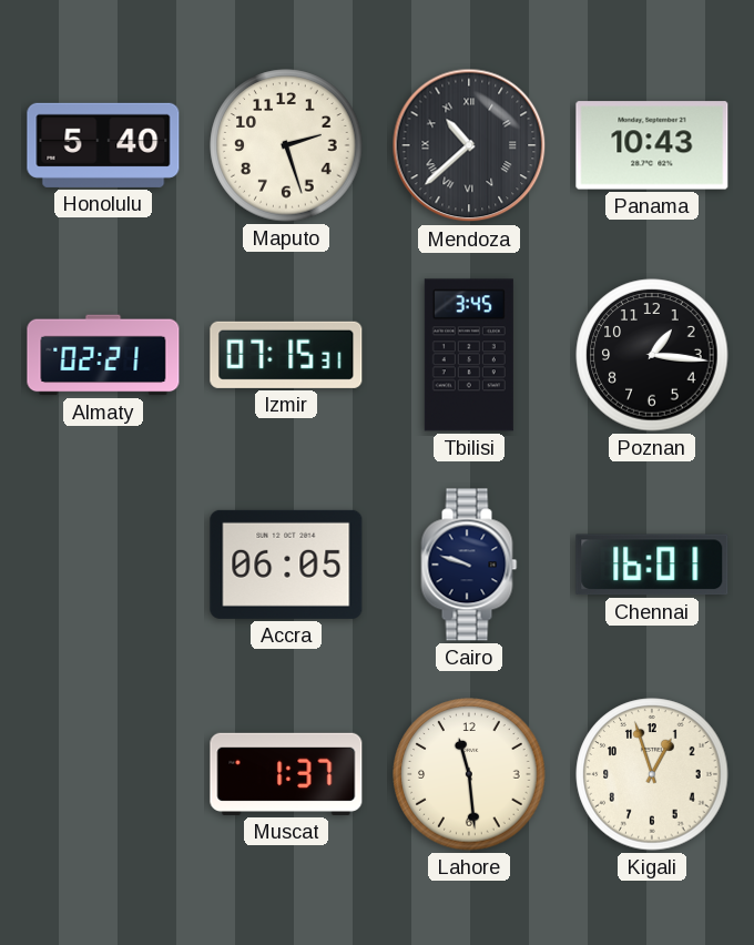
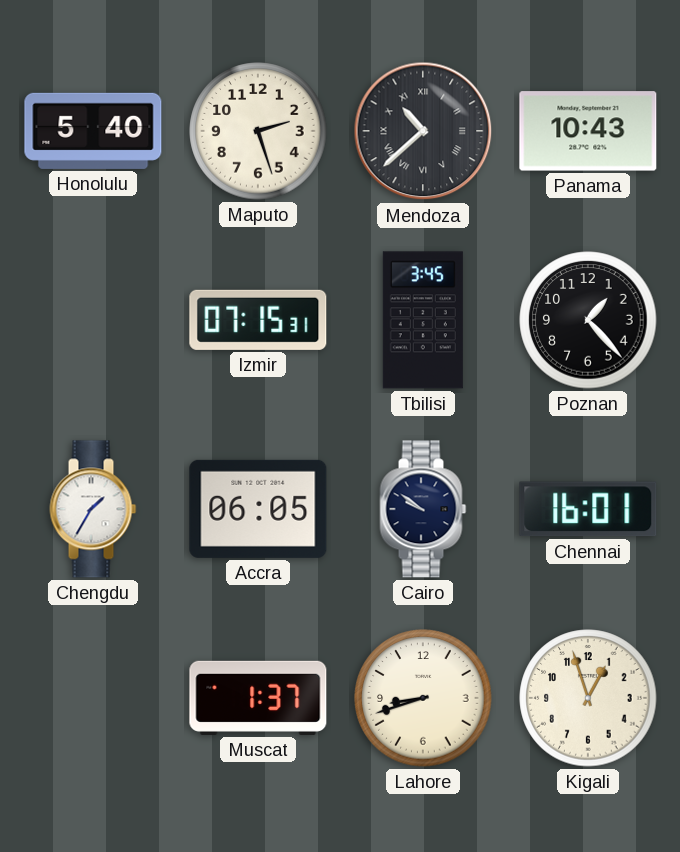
Almaty: 02:21 -> none
Poznan: 1:16 -> 1:23
Chengdu: none -> 1:35
Cairo: 9:48 -> 9:51
Lahore: 11:29 -> 8:42
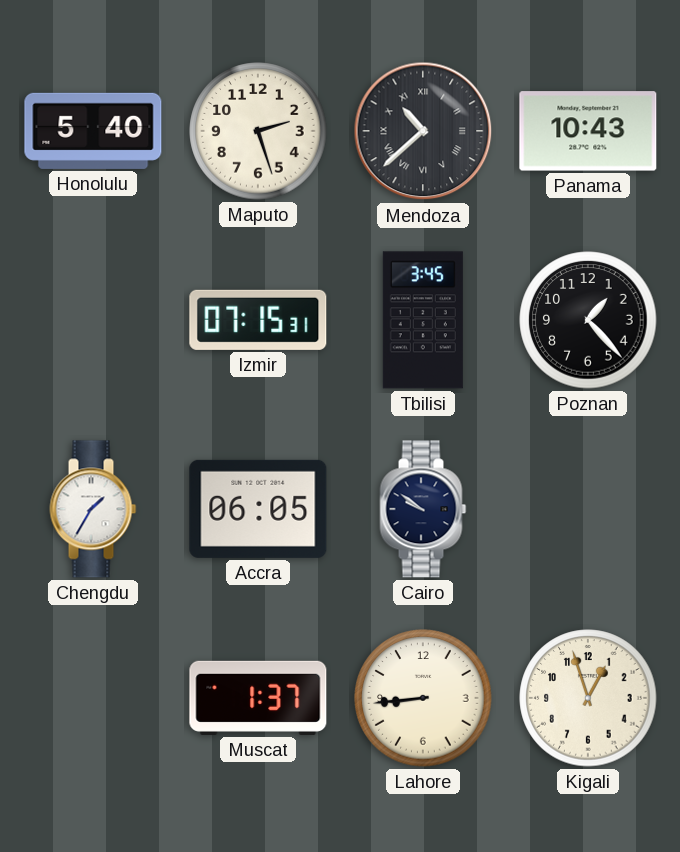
Chennai: 16:01 -> none
Lahore: 8:42 -> 8:44
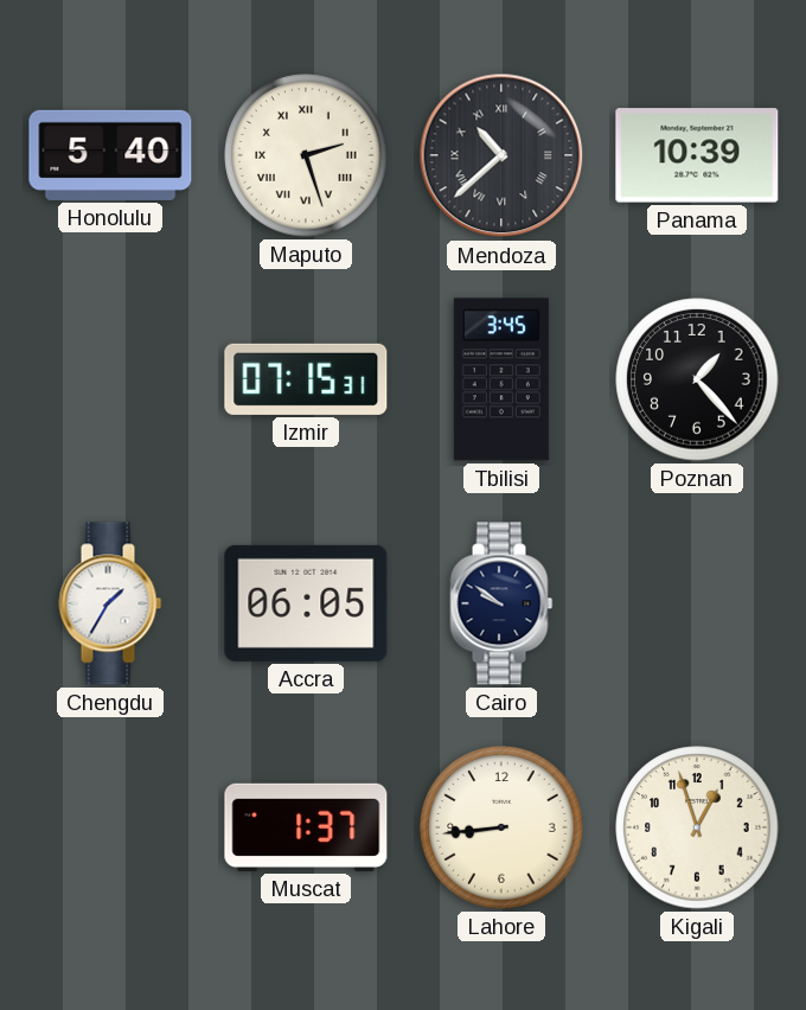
Maputo numerals: Arabic -> Roman
Panama: 10:43 -> 10:39
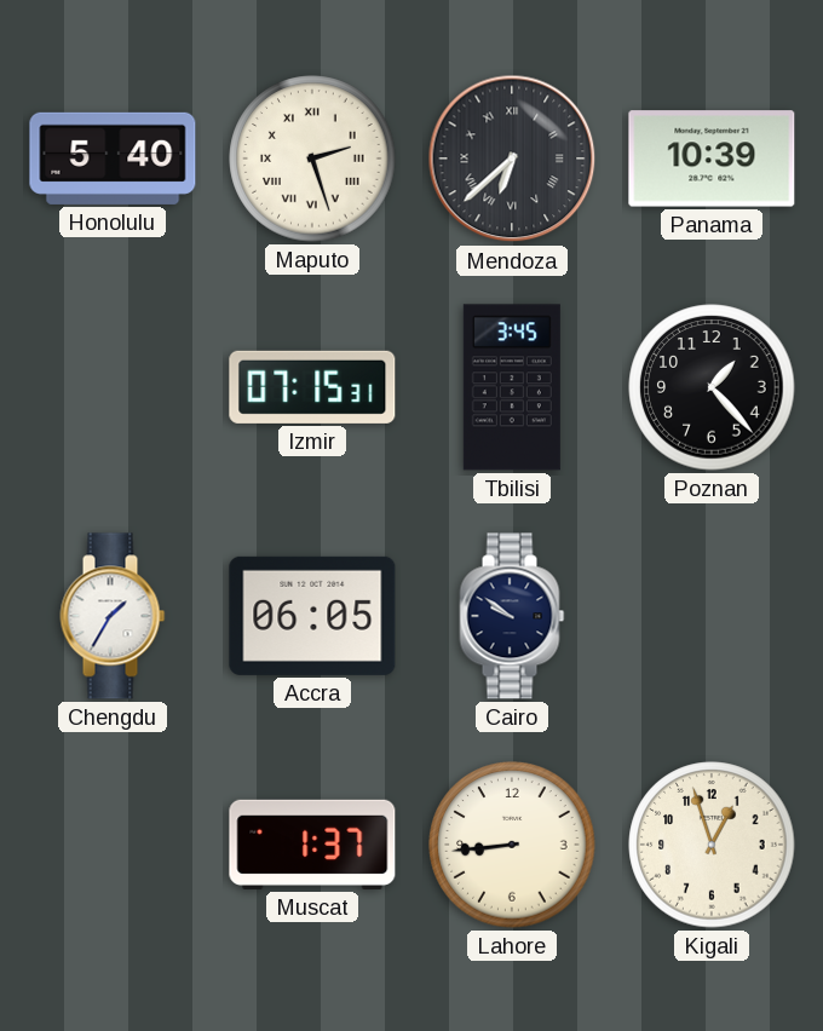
Mendoza: 10:38 -> 6:38
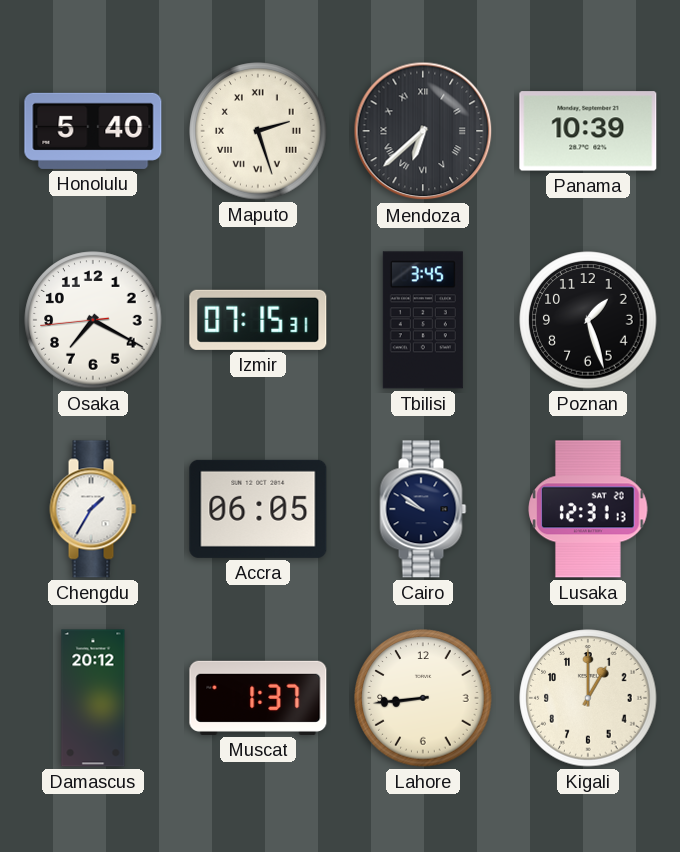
Osaka: none -> 7:19
Poznan: 1:23 -> 1:27
Lusaka: none -> 12:31
Damascus: none -> 20:12
Kigali: 12:57 -> 1:00
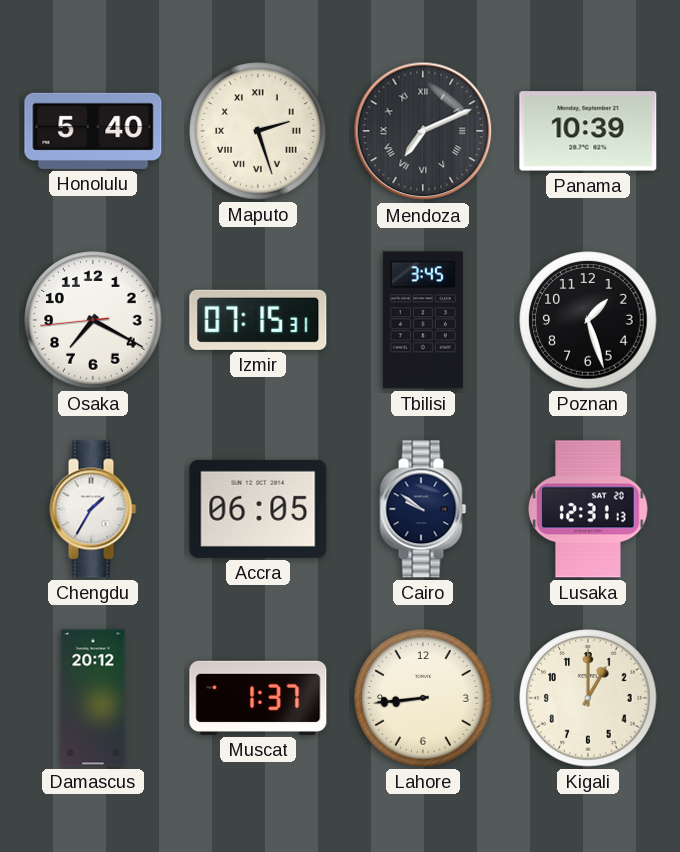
Mendoza: 6:38 -> 7:11
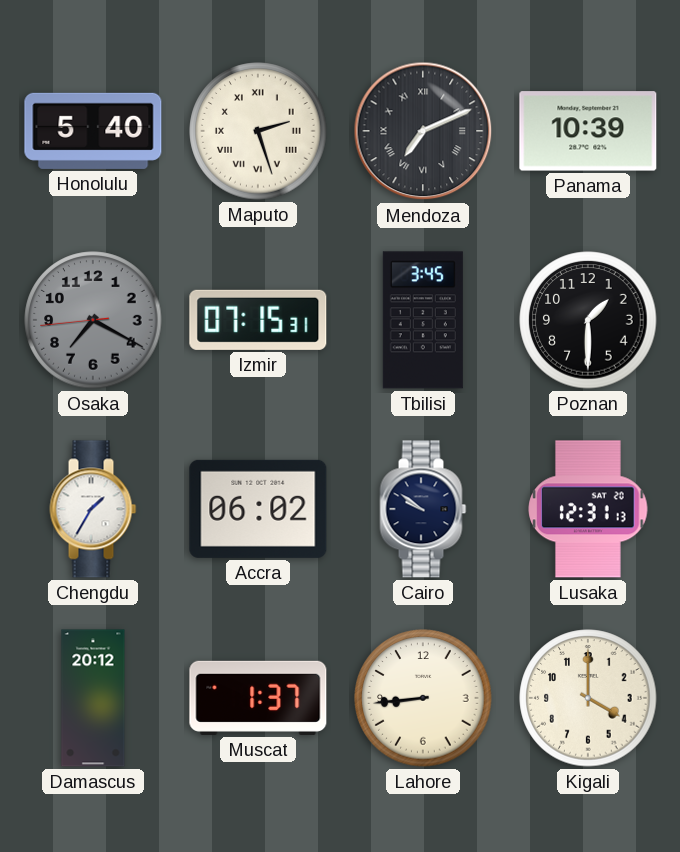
Osaka dial: white -> grey
Poznan: 1:27 -> 1:30
Accra: 06:05 -> 06:02
Kigali: 1:00 -> 4:00
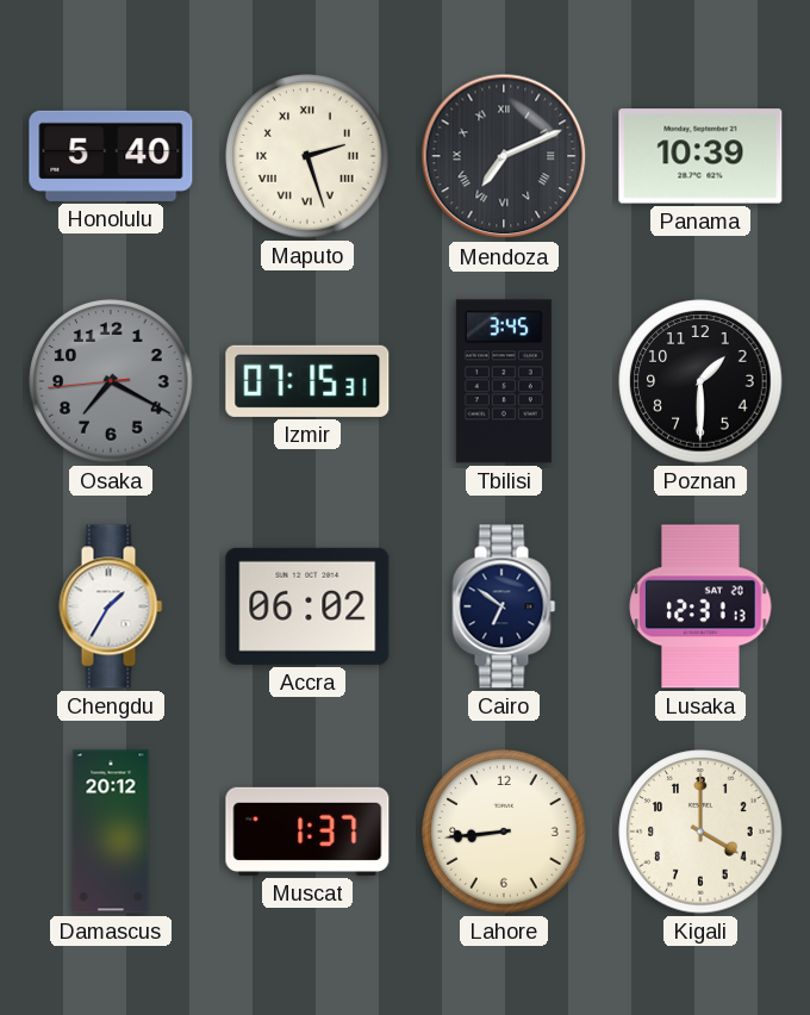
Cairo: 9:51 -> 6:51
